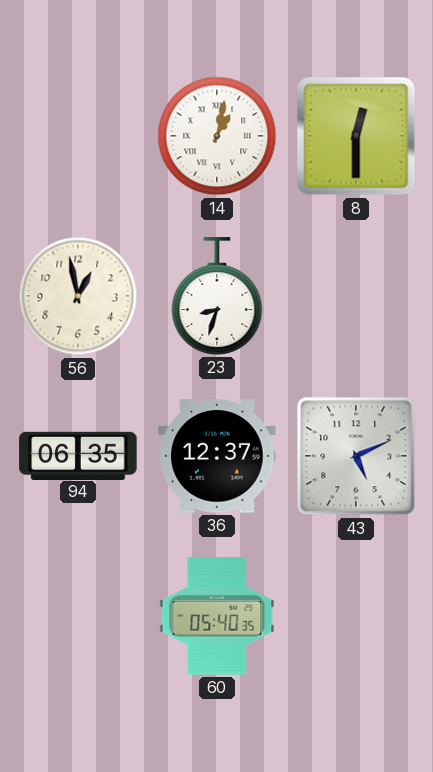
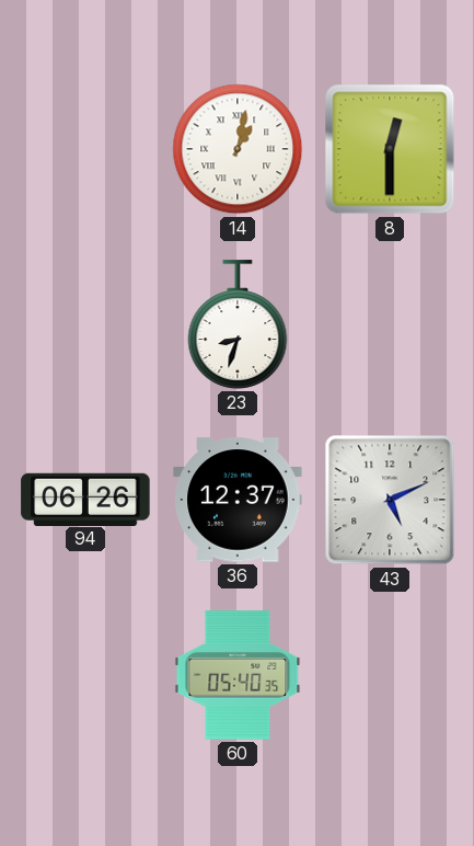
56: 12:58 -> none
94: 06:35 -> 06:26
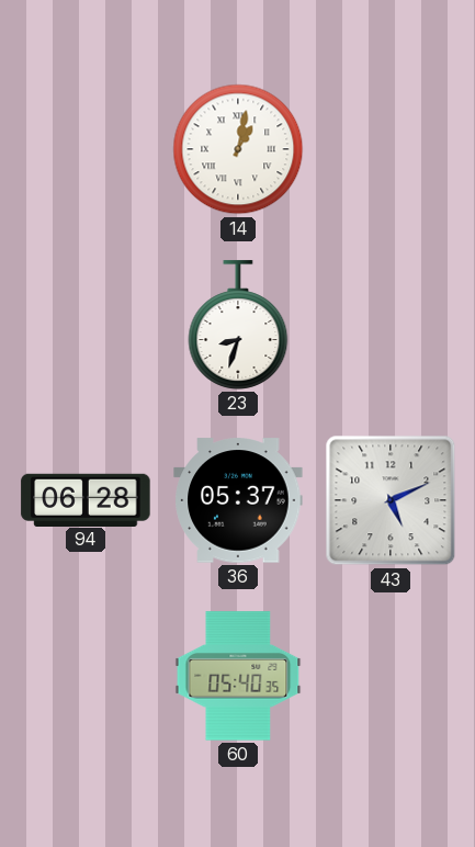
8: 12:30 -> none
94: 06:26 -> 06:28
36: 12:37 -> 05:37
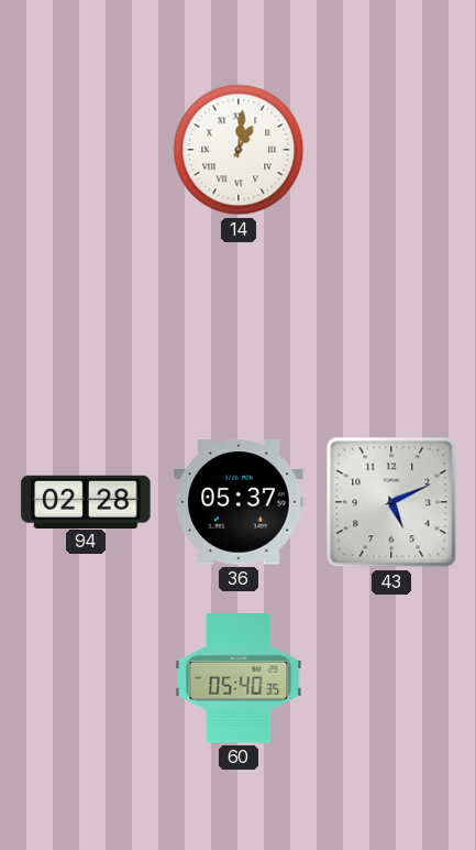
14: 1:02 -> 1:01
23: 8:33 -> none
94: 06:28 -> 02:28
